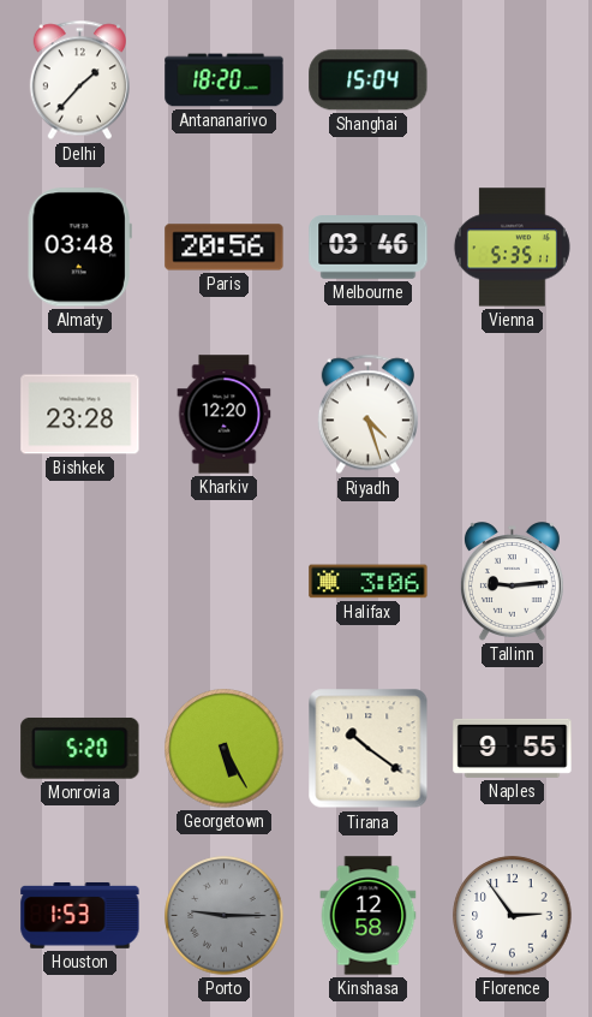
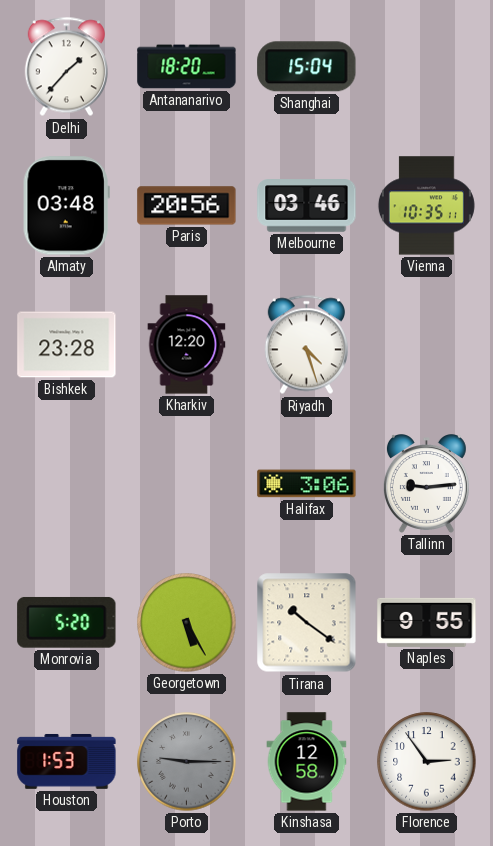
Vienna: 5:35 -> 10:35
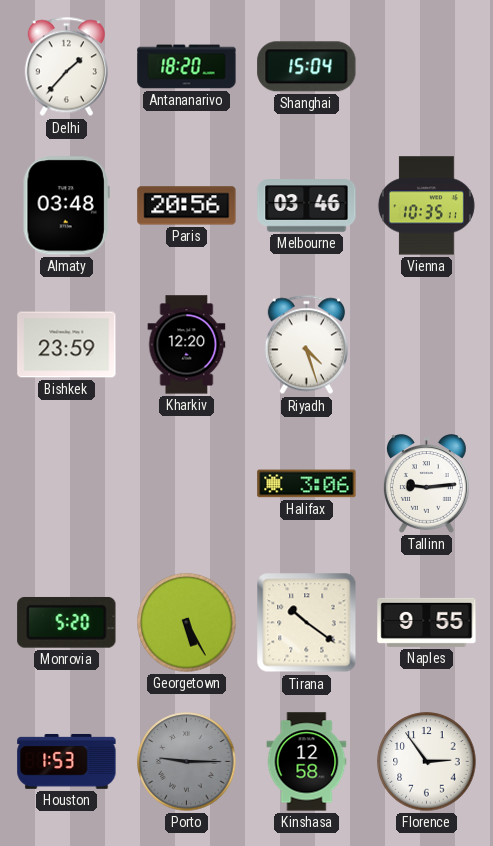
Bishkek: 23:28 -> 23:59
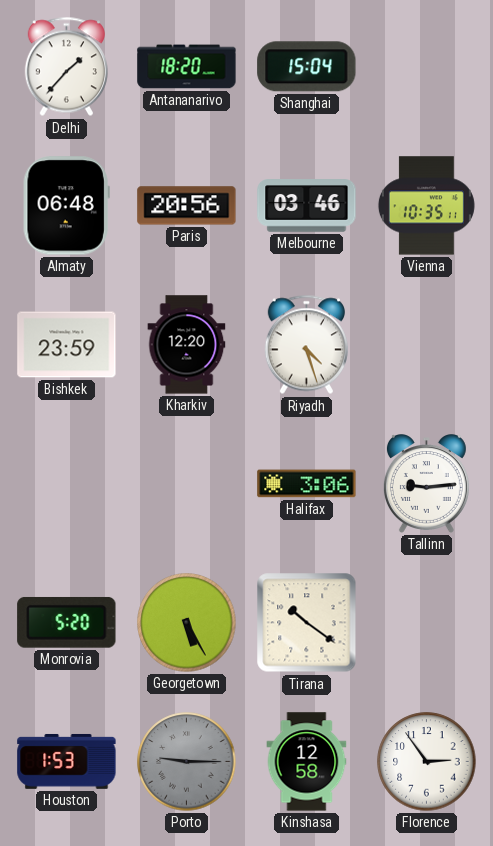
Almaty: 03:48 -> 06:48
Naples: 9:55 -> none
